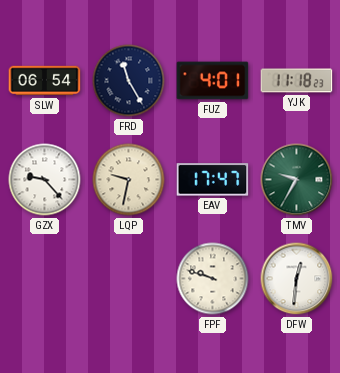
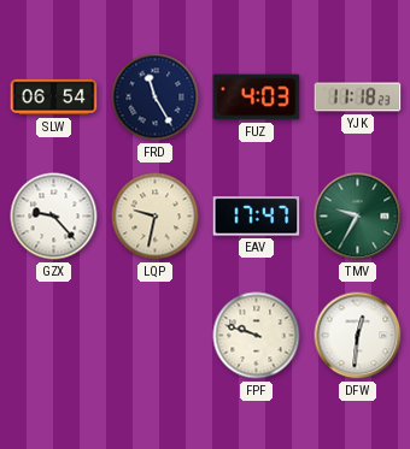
FUZ: 4:01 -> 4:03
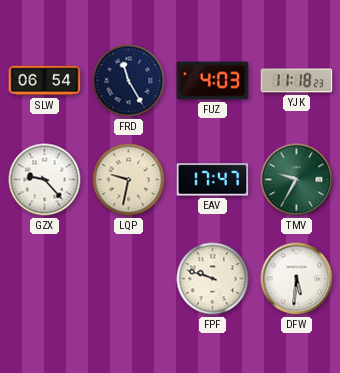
DFW: 12:31 -> 5:31
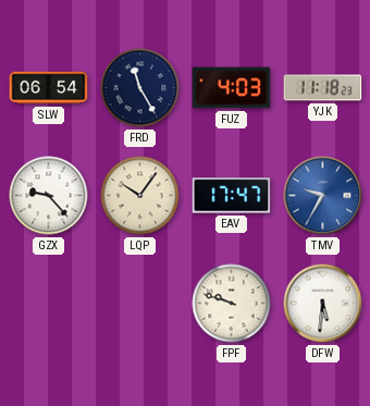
LQP: 9:32 -> 10:06
TMV dial: green -> blue
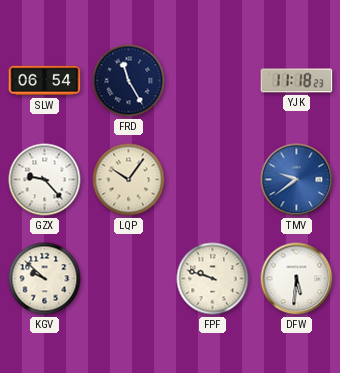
FUZ: 4:03 -> none
EAV: 17:47 -> none
TMV: 9:35 -> 9:39
KGV: none -> 9:52
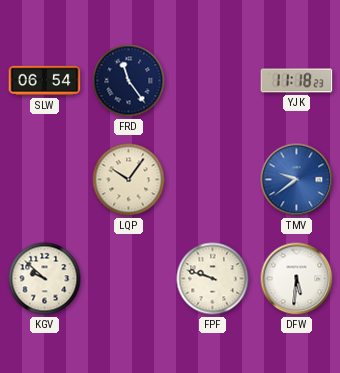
FRD: 11:25 -> 11:24
GZX: 9:23 -> none
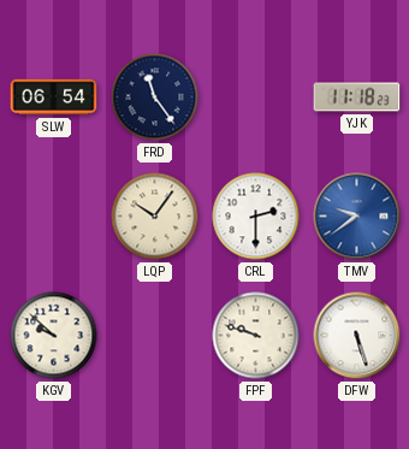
CRL: none -> 2:30
DFW: 5:31 -> 5:27
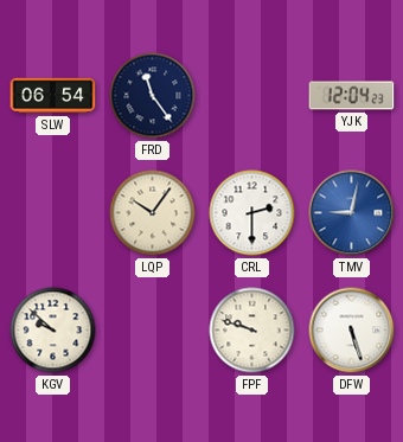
YJK: 11:18 -> 12:04
TMV: 9:39 -> 9:02
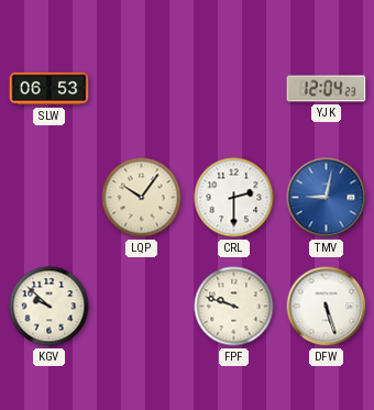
SLW: 06:54 -> 06:53
FRD: 11:24 -> none
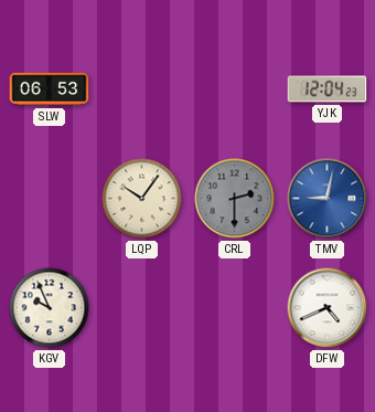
CRL dial: white -> grey
KGV: 9:52 -> 9:56
FPF: 9:48 -> none
DFW: 5:27 -> 4:41
